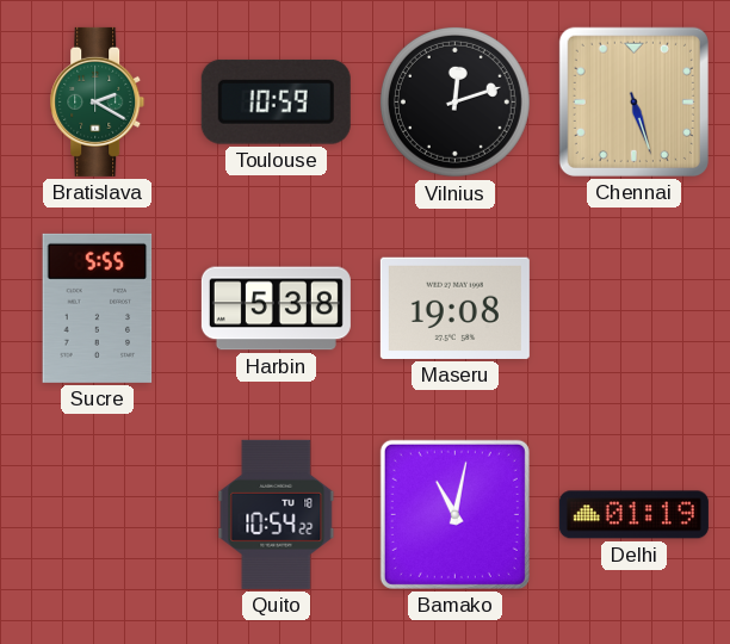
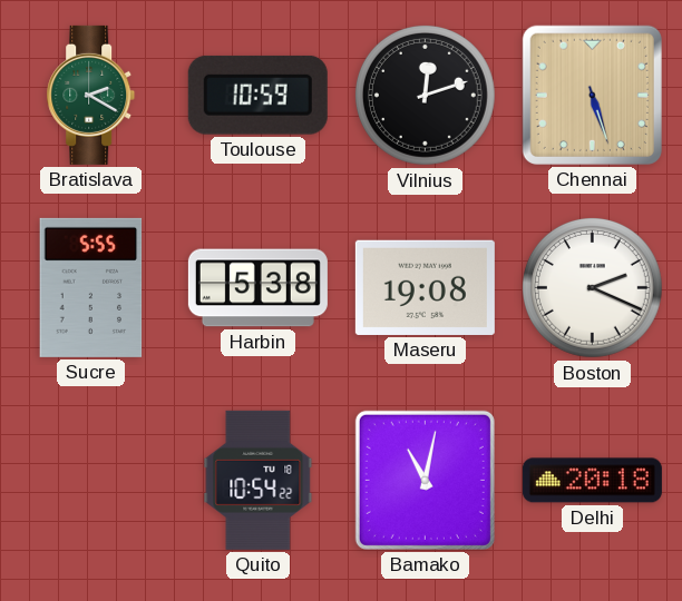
Boston: none -> 2:19
Delhi: 01:19 -> 20:18
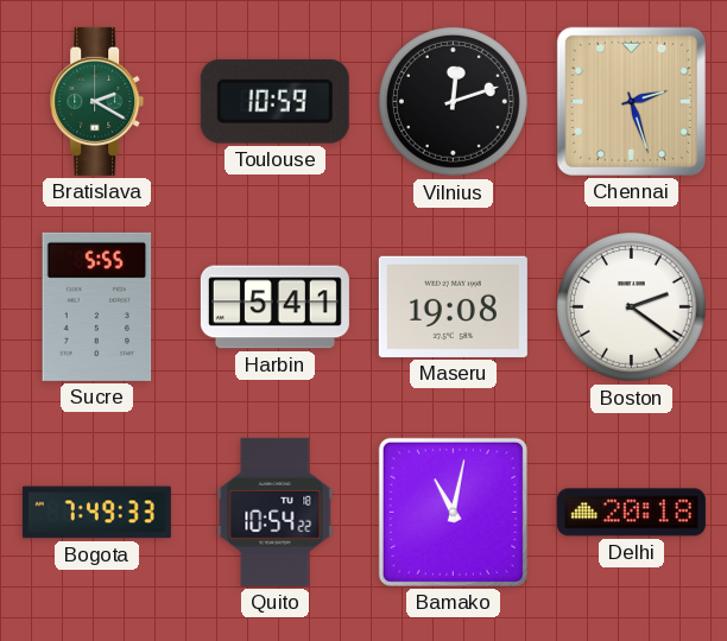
Chennai: 5:27 -> 2:27
Harbin: 5:38 -> 5:41
Boston: 2:19 -> 2:21
Bogota: none -> 7:49
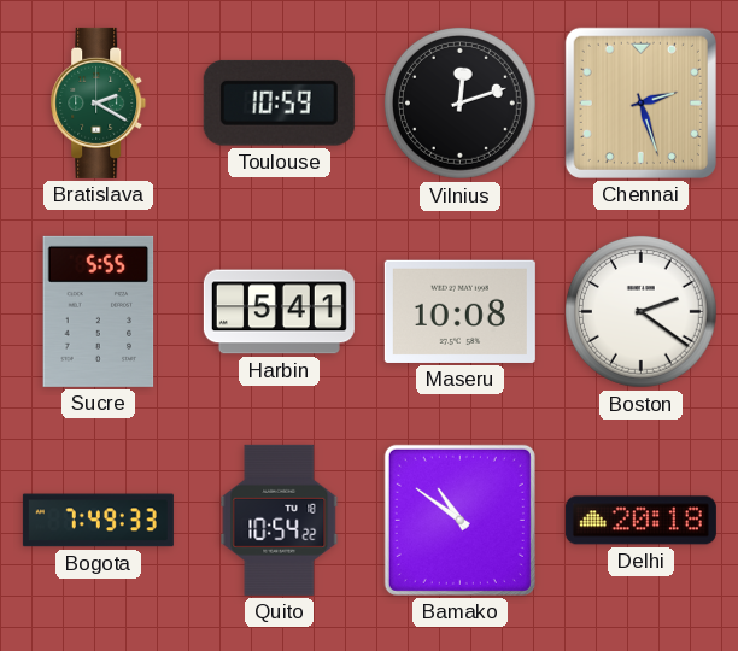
Maseru: 19:08 -> 10:08
Bamako: 11:02 -> 10:51
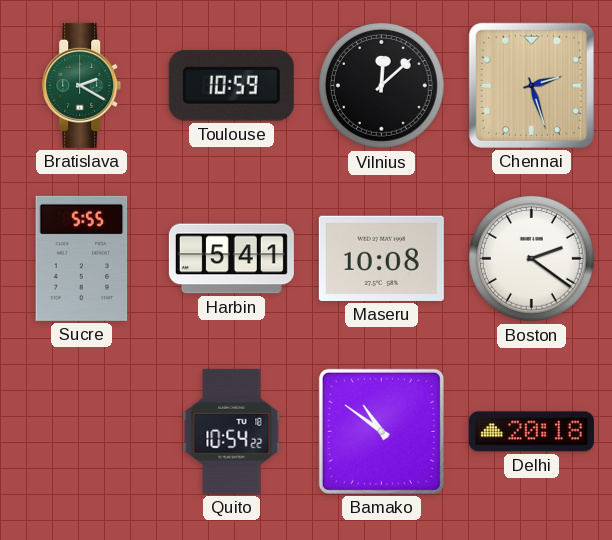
Vilnius: 12:12 -> 12:08
Bogota: 7:49 -> none
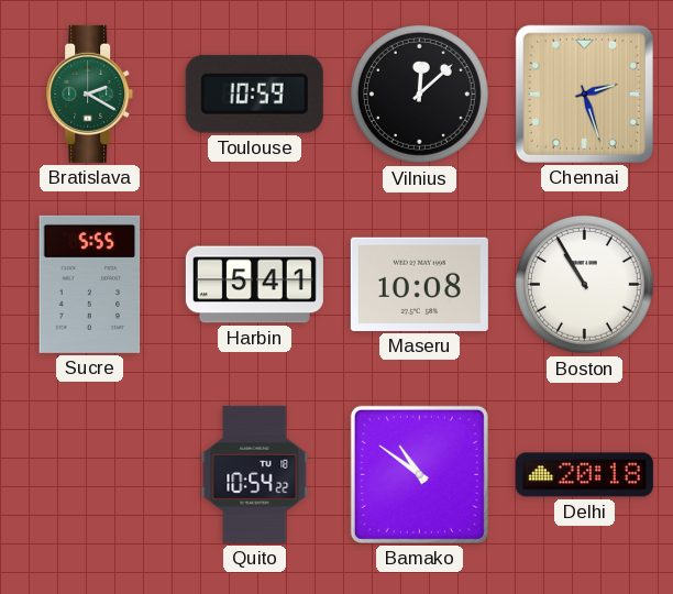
Boston: 2:21 -> 10:55
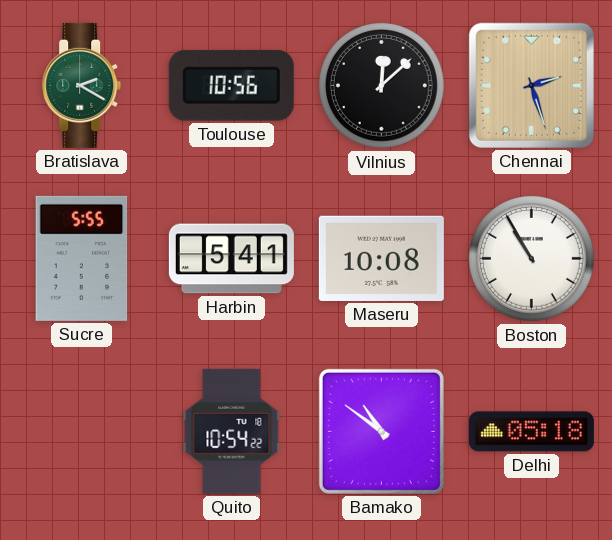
Toulouse: 10:59 -> 10:56
Delhi: 20:18 -> 05:18
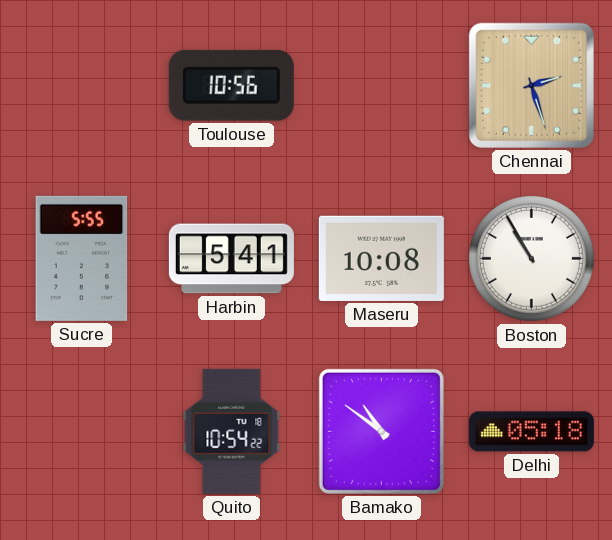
Bratislava: 2:20 -> none
Vilnius: 12:08 -> none
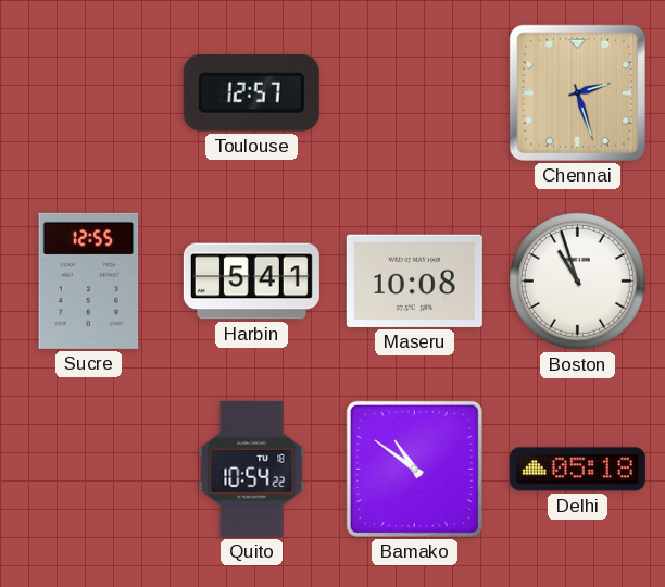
Toulouse: 10:56 -> 12:57
Sucre: 5:55 -> 12:55
Boston: 10:55 -> 10:57
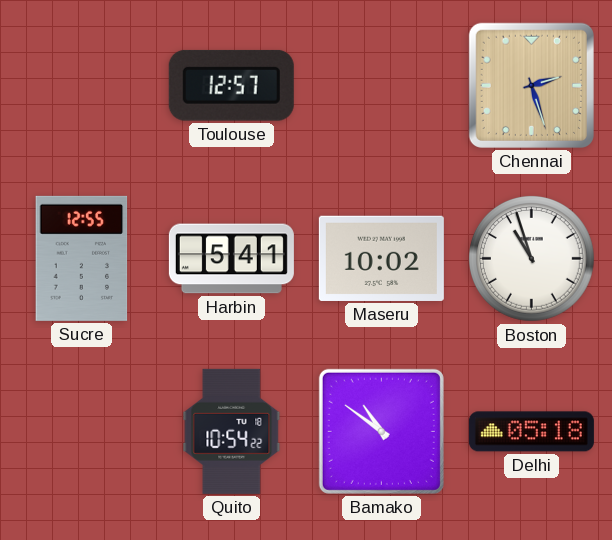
Maseru: 10:08 -> 10:02
